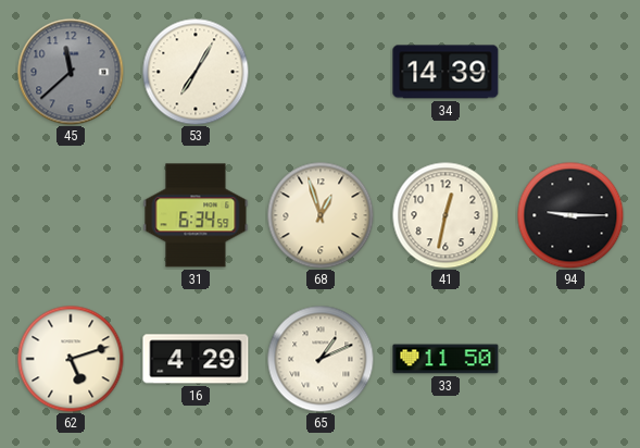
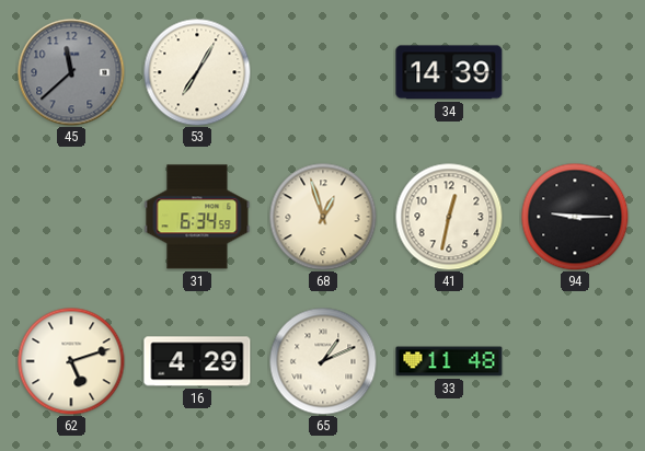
33: 11:50 -> 11:48
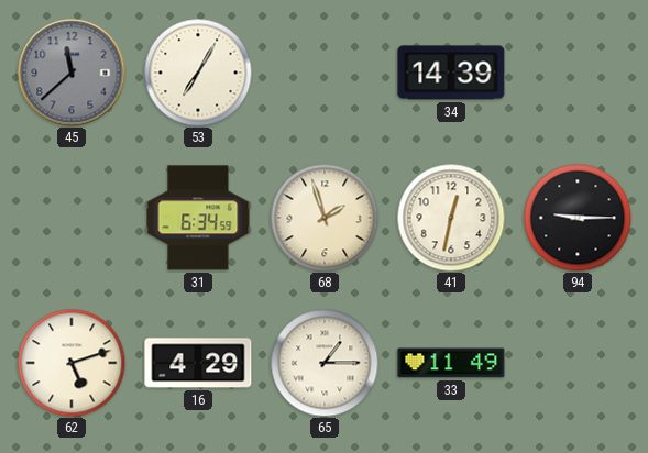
68: 12:57 -> 1:57
65: 1:11 -> 1:15
33: 11:48 -> 11:49
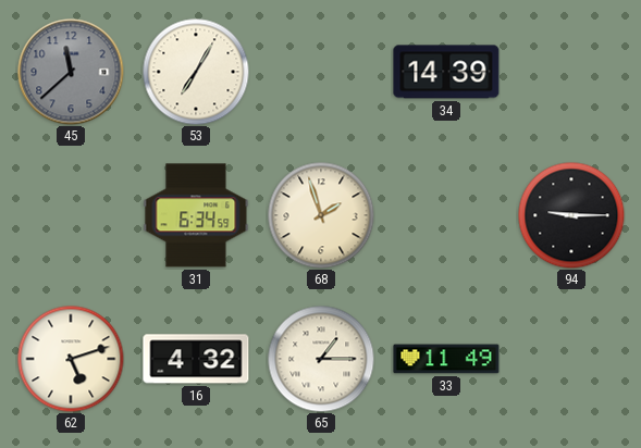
41: 12:32 -> none
16: 4:29 -> 4:32
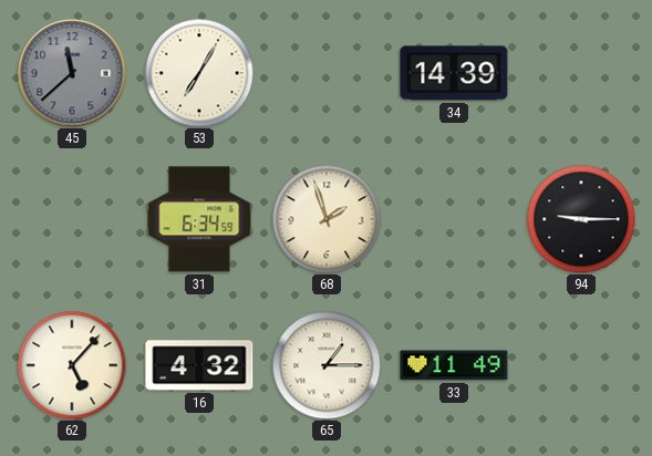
62: 5:12 -> 5:07
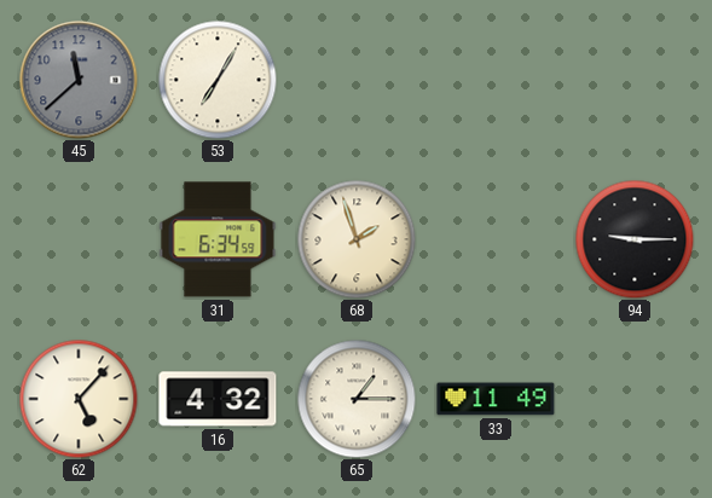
34: 14:39 -> none
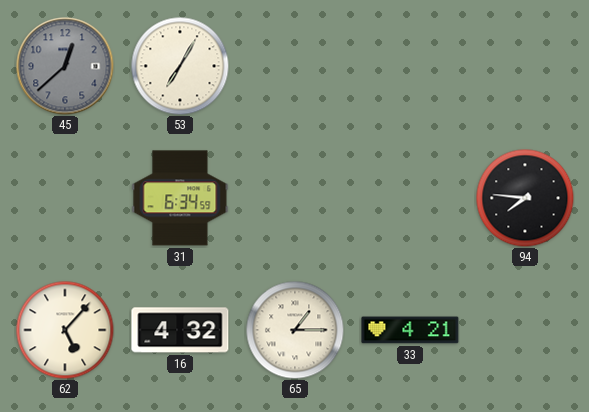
45: 11:38 -> 12:38
68: 1:57 -> none
94: 9:15 -> 7:46
33: 11:49 -> 4:21
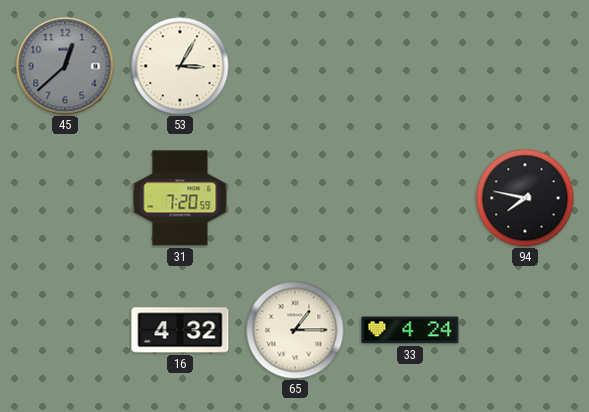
53: 7:05 -> 3:05
31: 6:34 -> 7:20
94: 7:46 -> 7:47
62: 5:07 -> none
33: 4:21 -> 4:24
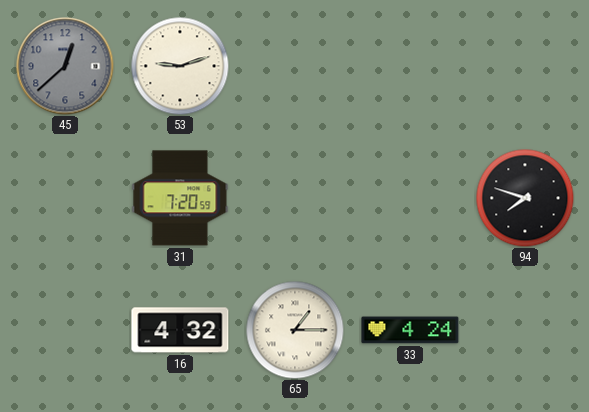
53: 3:05 -> 9:12
94: 7:47 -> 7:48
